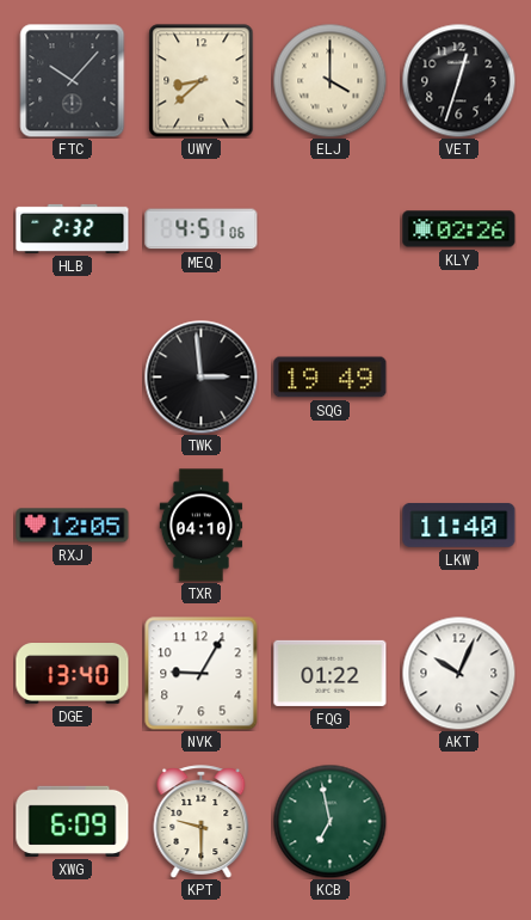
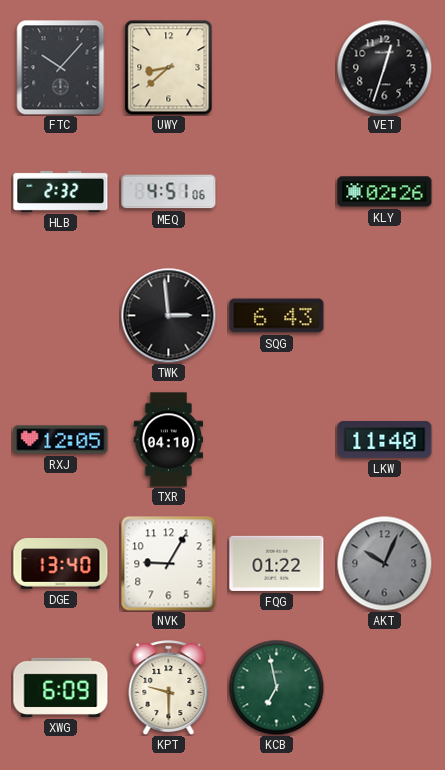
ELJ: 4:00 -> none
SQG: 19:49 -> 6:43
AKT dial: white -> grey
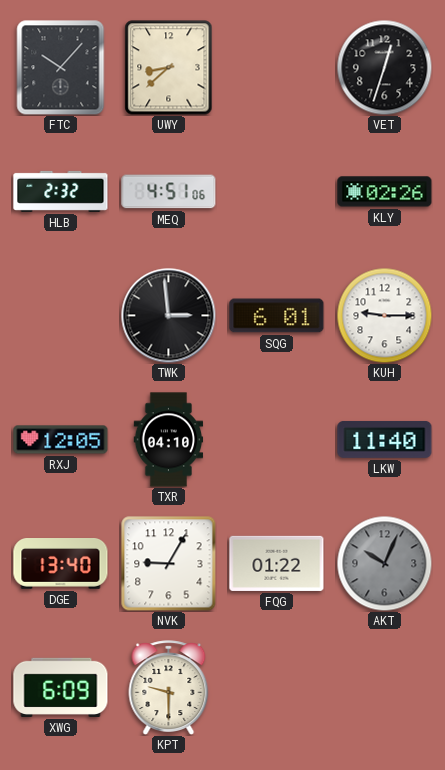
SQG: 6:43 -> 6:01
KUH: none -> 9:15
KCB: 6:58 -> none
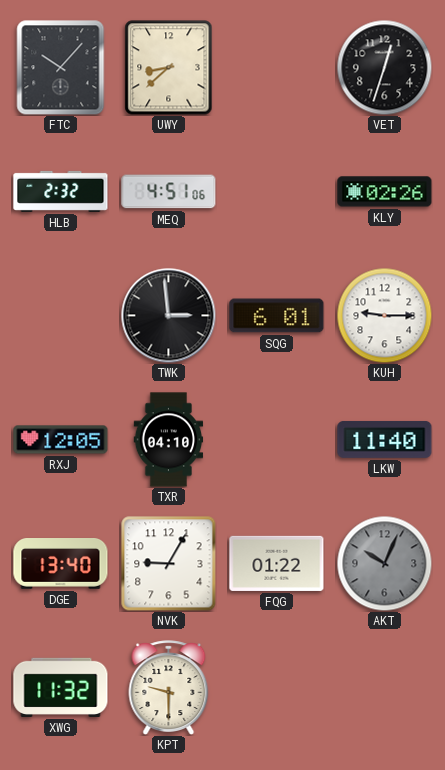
XWG: 6:09 -> 11:32
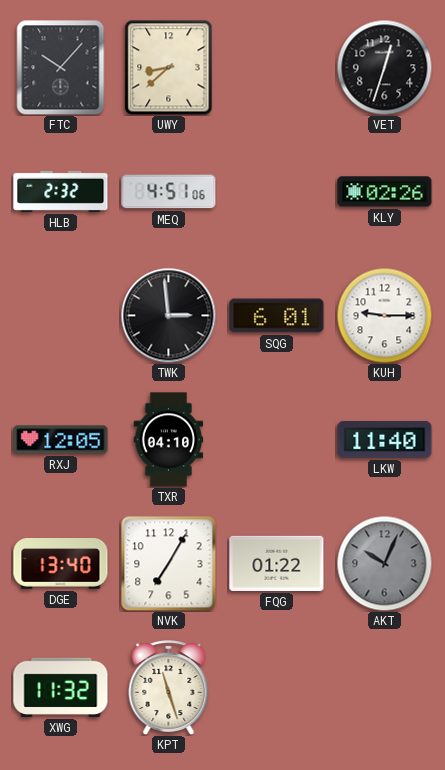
NVK: 9:05 -> 7:05
KPT: 9:30 -> 11:27
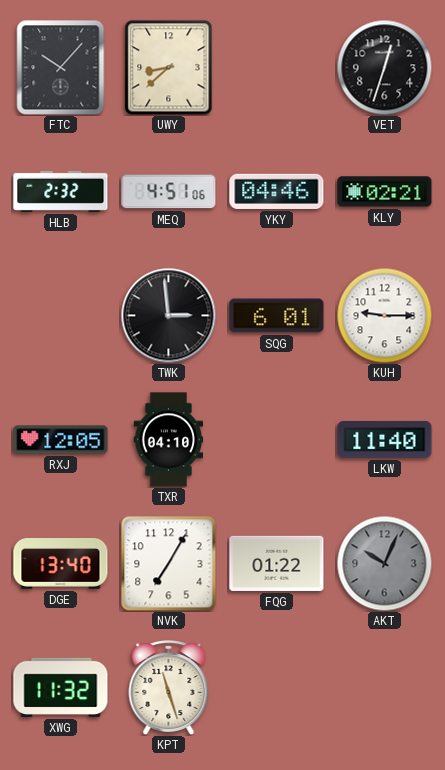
YKY: none -> 04:46
KLY: 02:26 -> 02:21
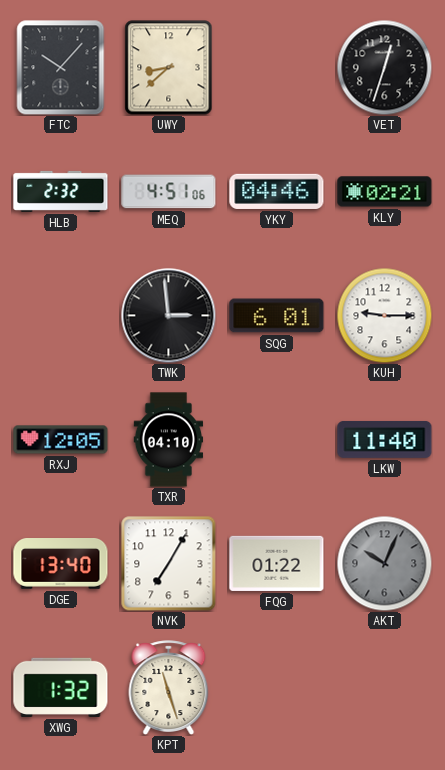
XWG: 11:32 -> 1:32
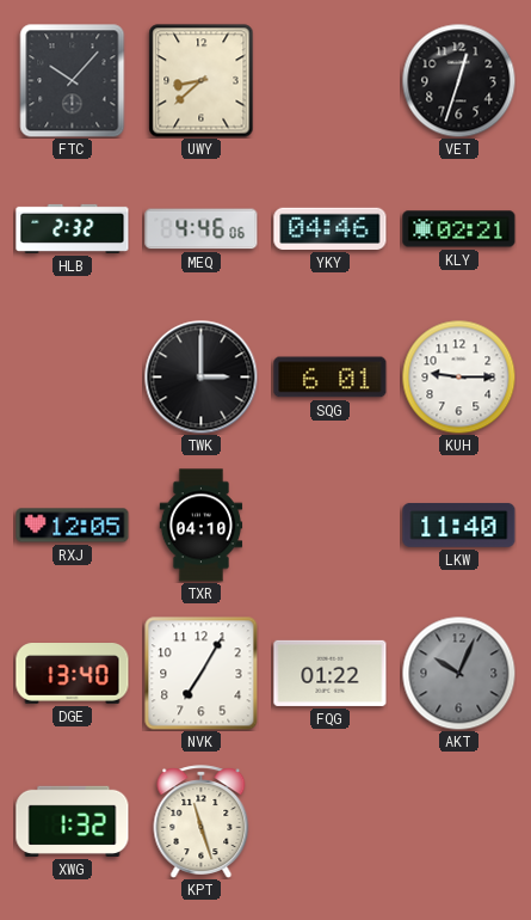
MEQ: 4:51 -> 4:46
TWK: 2:59 -> 3:00
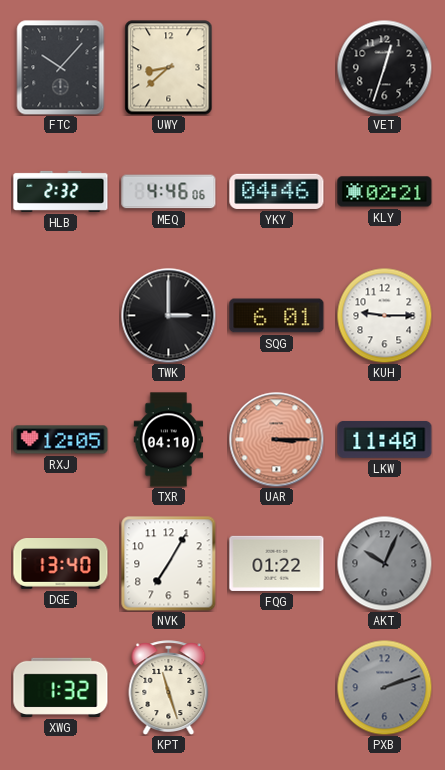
UAR: none -> 3:15
PXB: none -> 2:12
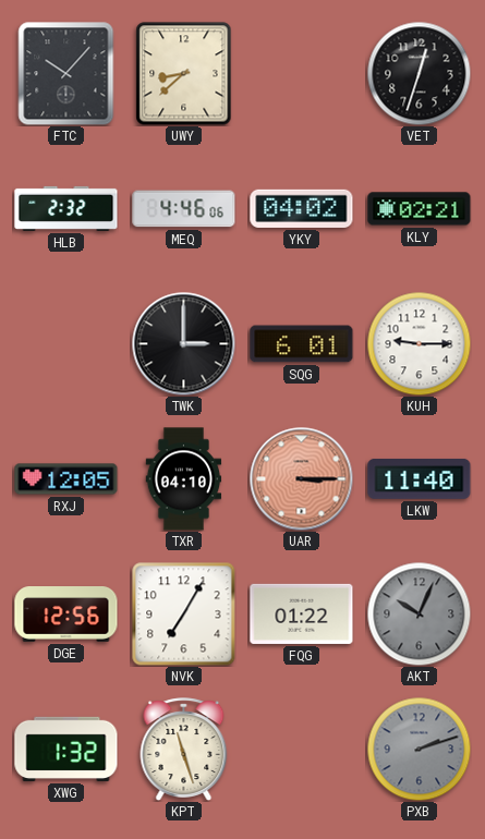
YKY: 04:46 -> 04:02
DGE: 13:40 -> 12:56
